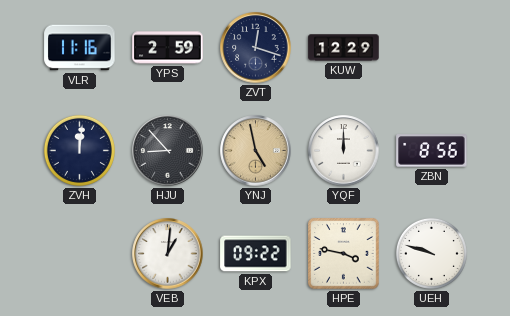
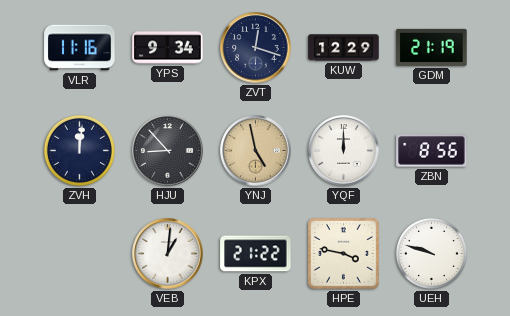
YPS: 2:59 -> 9:34
GDM: none -> 21:19
KPX: 09:22 -> 21:22
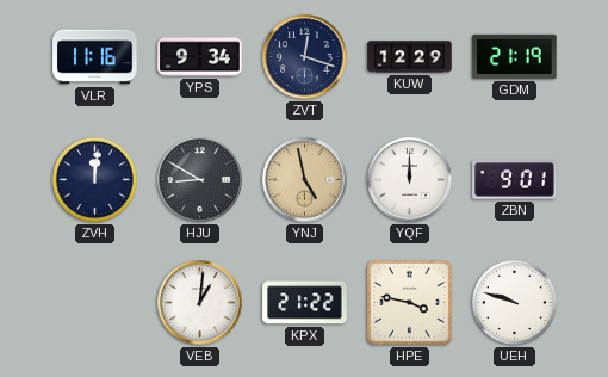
HJU: 8:53 -> 8:50
ZBN: 8:56 -> 9:01
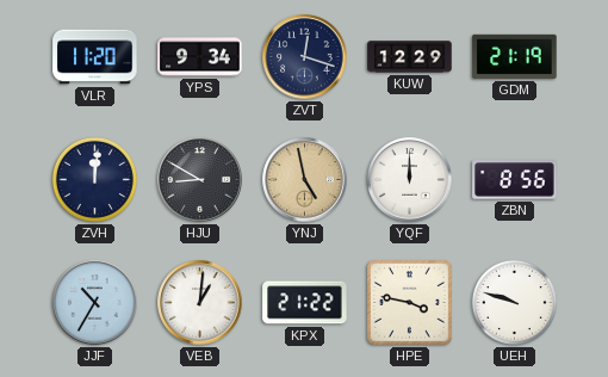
VLR: 11:16 -> 11:20
ZBN: 9:01 -> 8:56
JJF: none -> 10:35
